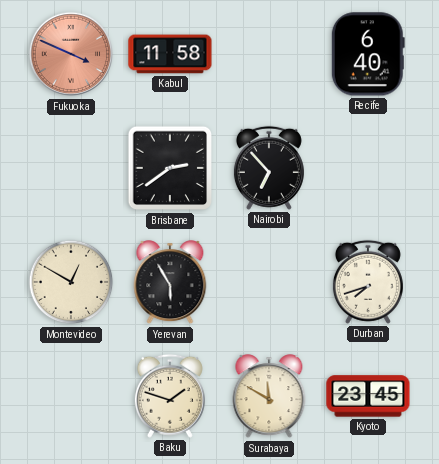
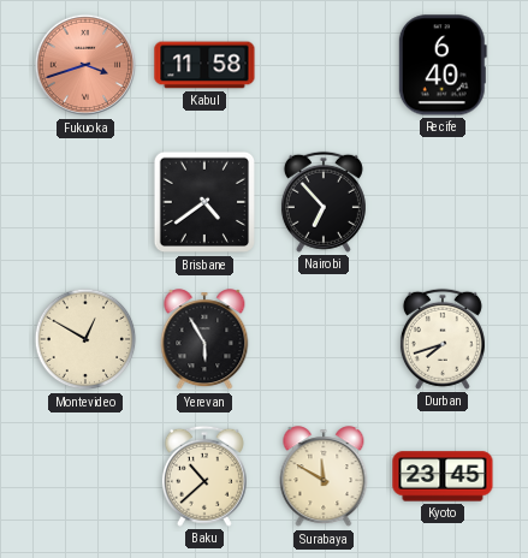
Fukuoka: 3:49 -> 3:42
Brisbane: 2:39 -> 4:39
Baku: 1:48 -> 10:38
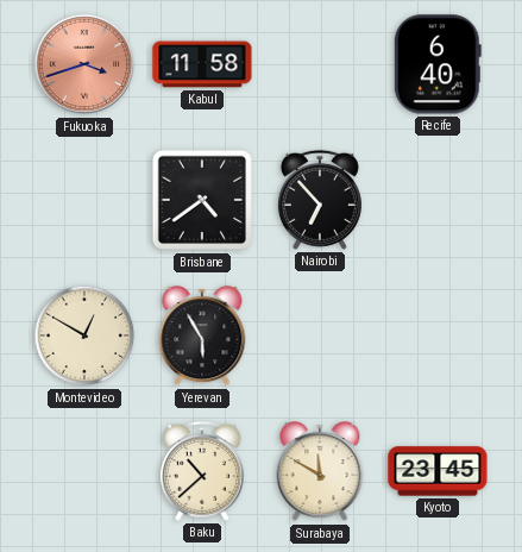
Durban: 7:42 -> none
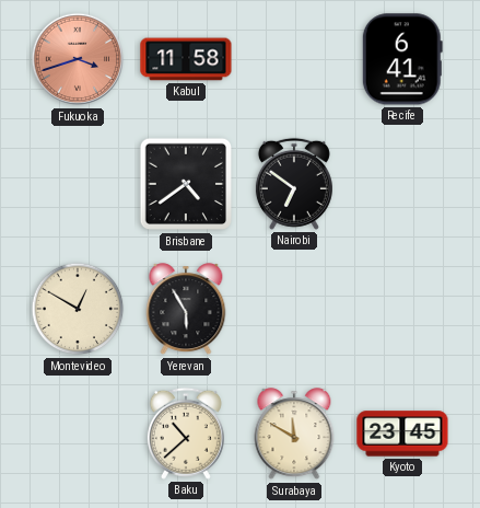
Recife: 6:40 -> 6:41
Nairobi: 6:53 -> 6:51
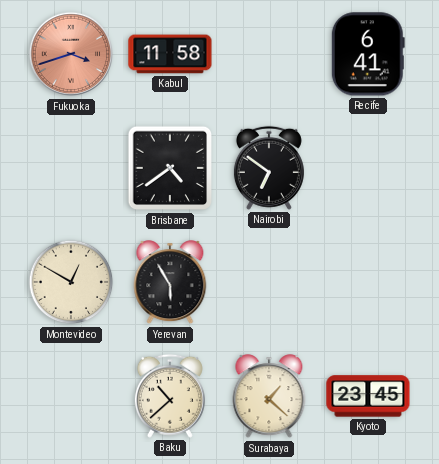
Surabaya: 11:50 -> 1:22
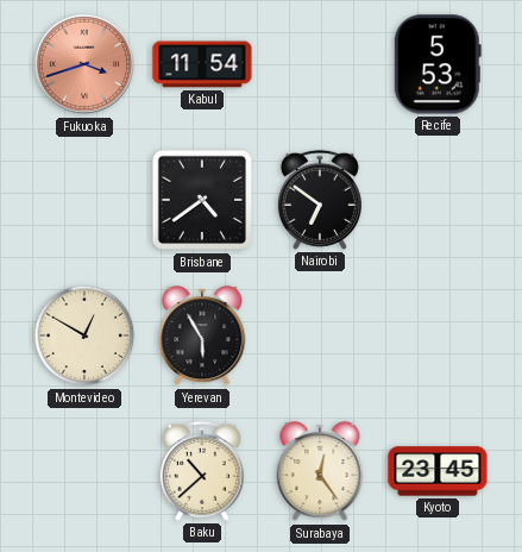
Kabul: 11:58 -> 11:54
Recife: 6:41 -> 5:53
Surabaya: 1:22 -> 12:24
